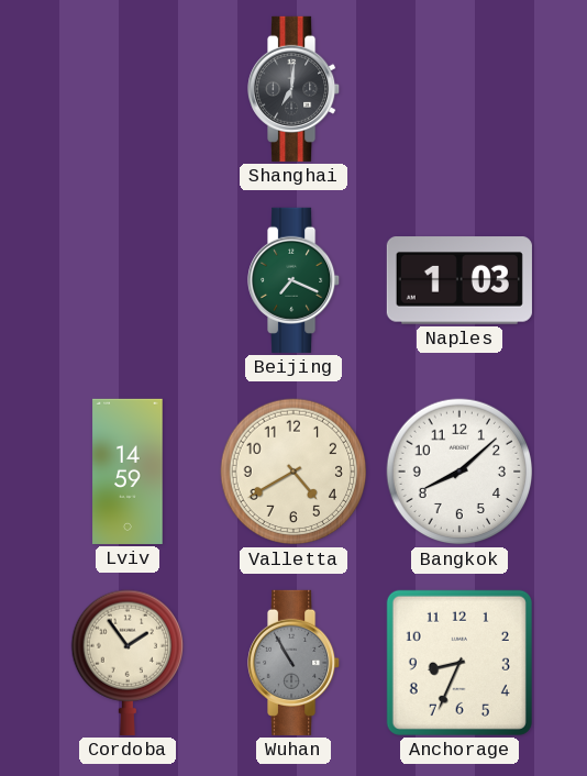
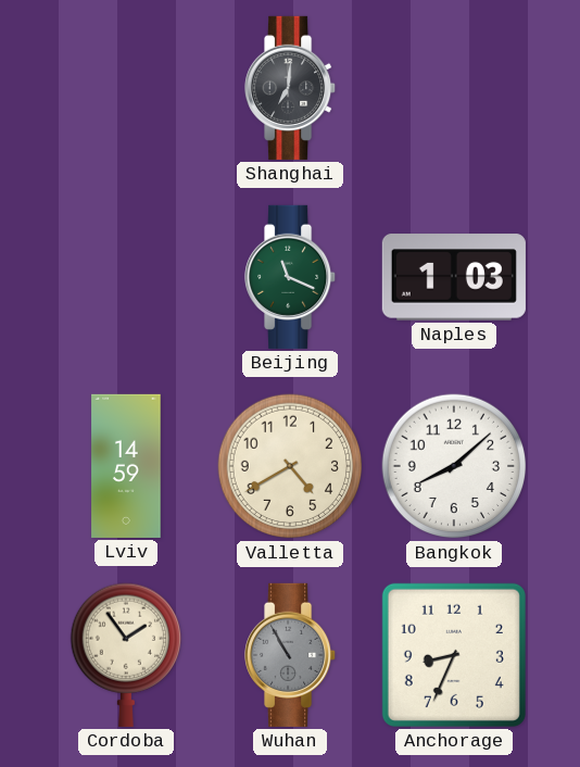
Beijing: 7:19 -> 11:19
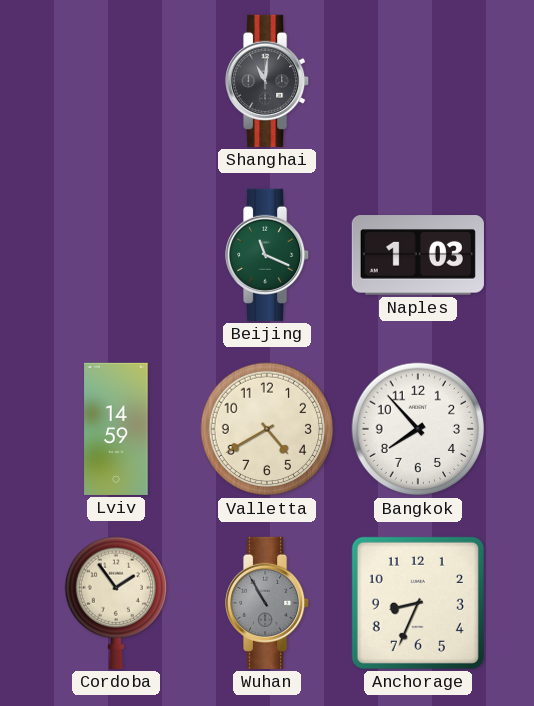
Shanghai: 7:01 -> 11:01
Bangkok: 8:08 -> 7:53
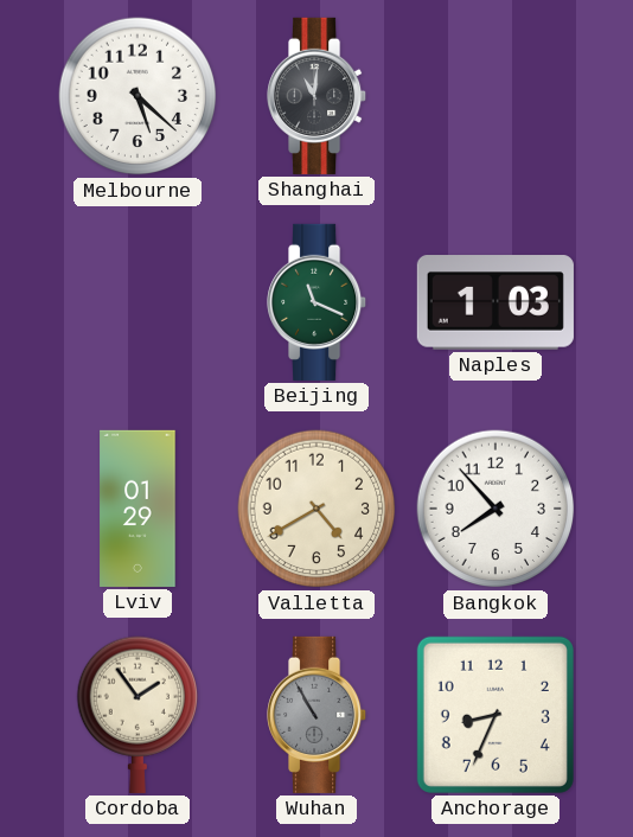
Melbourne: none -> 5:22
Lviv: 14:59 -> 01:29
